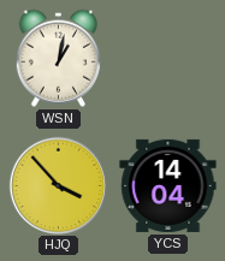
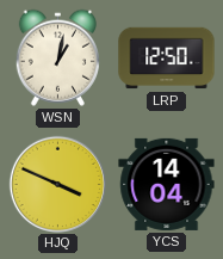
LRP: none -> 12:50
HJQ: 3:53 -> 3:49
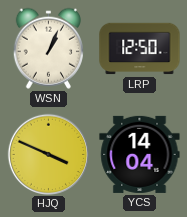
WSN: 1:02 -> 1:04
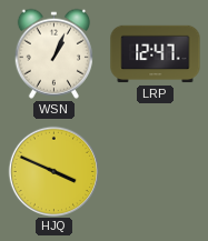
LRP: 12:50 -> 12:47
YCS: 14:04 -> none
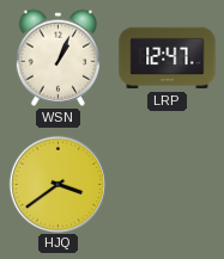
HJQ: 3:49 -> 3:39
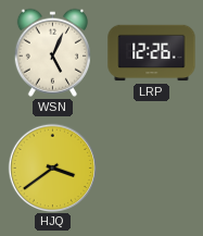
WSN: 1:04 -> 5:04
LRP: 12:47 -> 12:26
